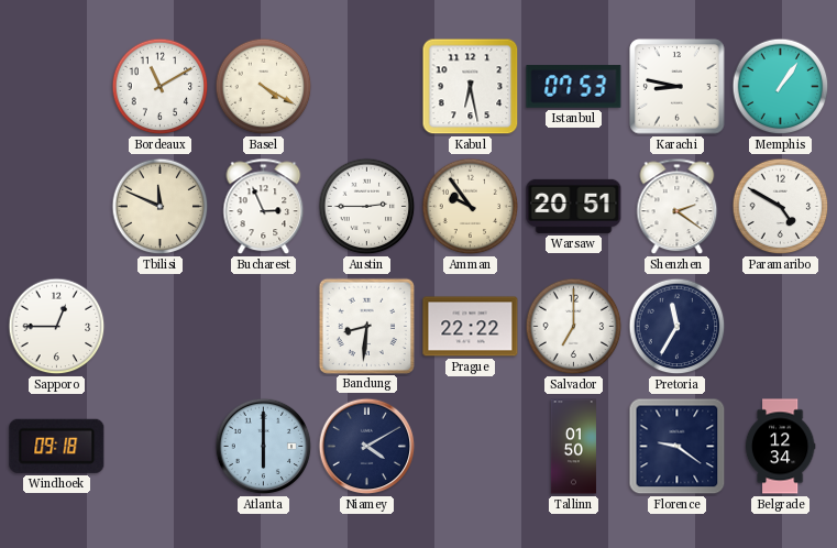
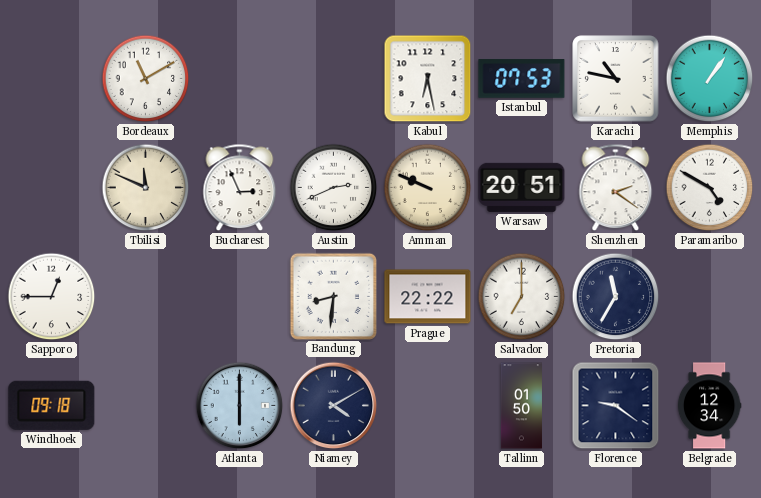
Basel: 4:20 -> none
Karachi: 8:47 -> 10:47
Austin: 2:45 -> 2:41
Amman: 9:54 -> 9:49
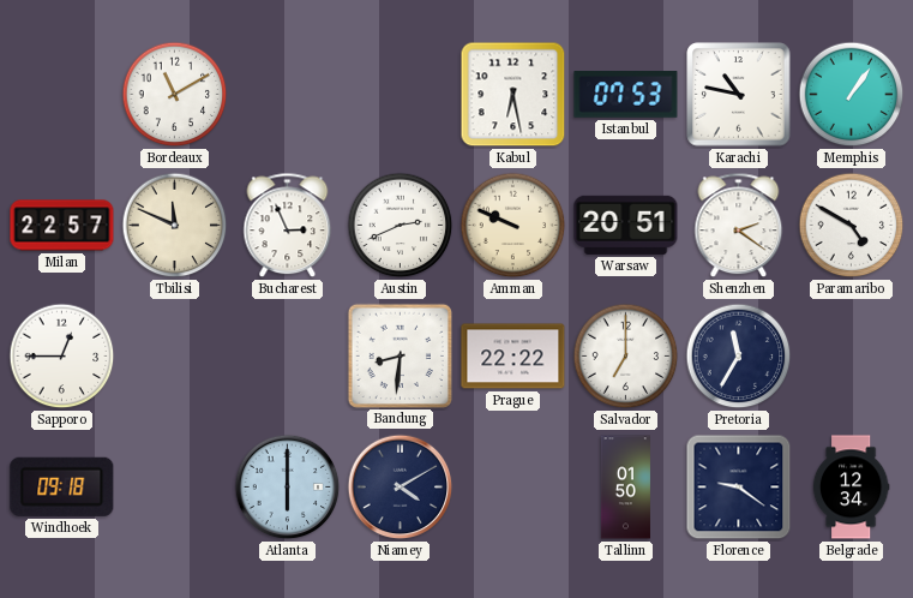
Milan: none -> 22:57
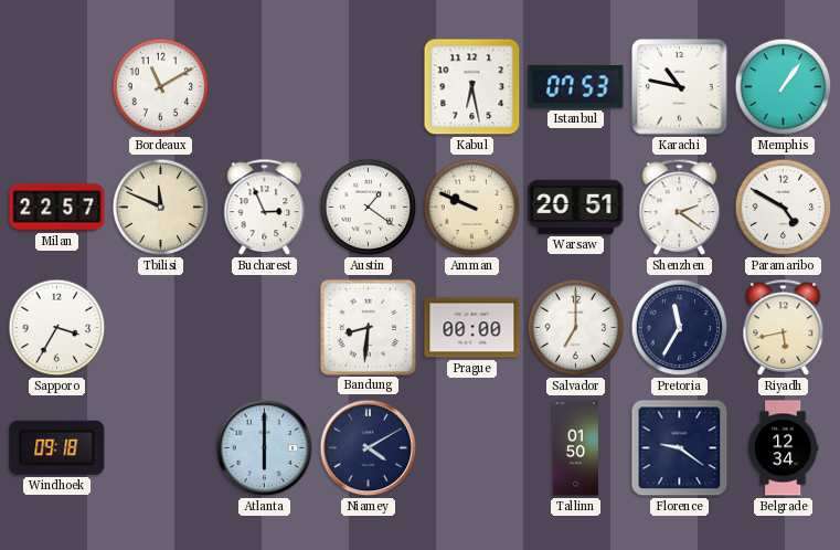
Austin: 2:41 -> 1:21
Sapporo: 12:45 -> 3:35
Prague: 22:22 -> 00:00
Riyadh: none -> 5:43
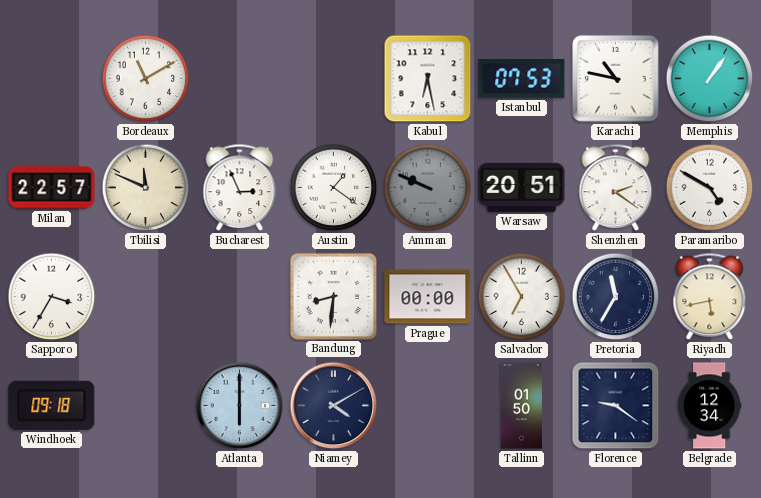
Amman dial: cream -> grey
Salvador: 7:00 -> 6:55
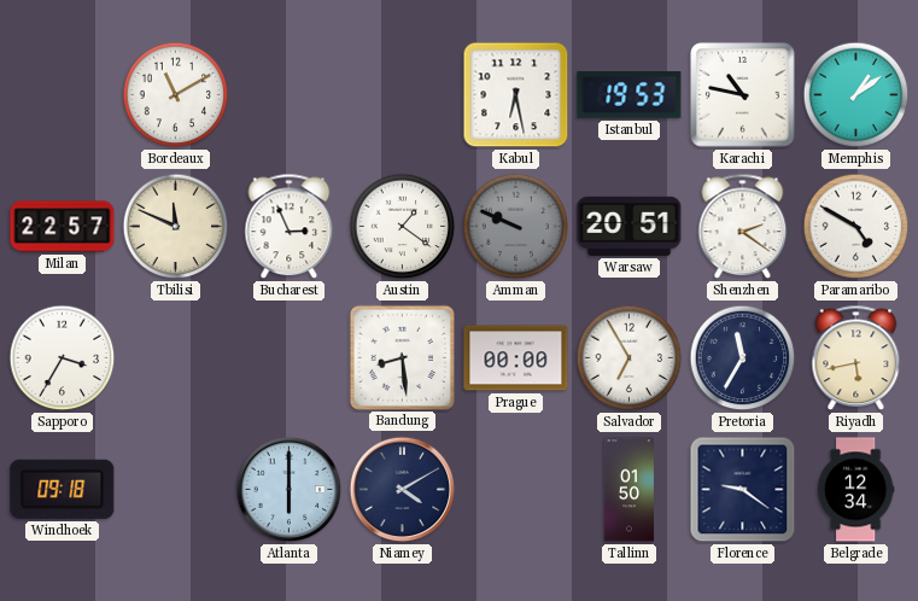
Istanbul: 07:53 -> 19:53
Memphis: 1:06 -> 1:09
Bandung: 8:31 -> 8:29
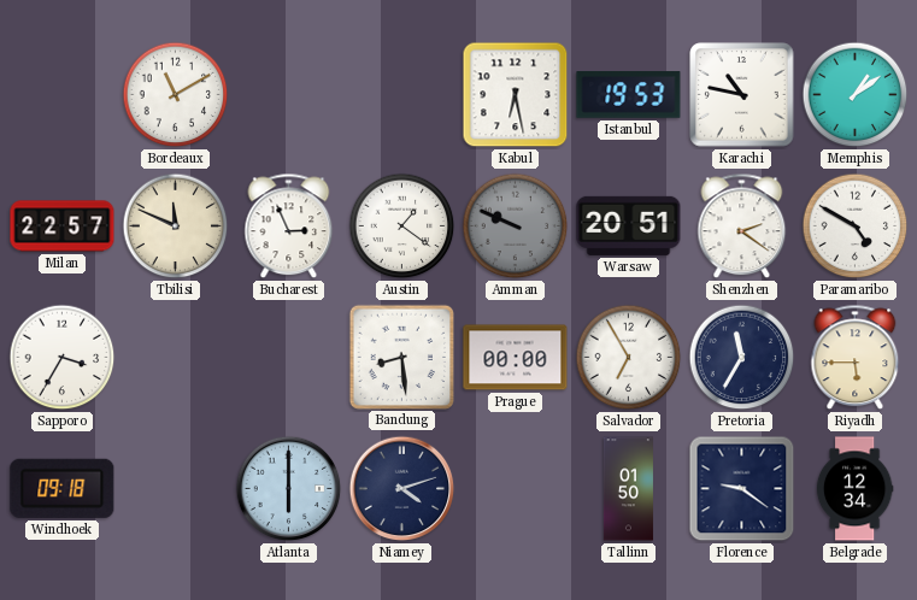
Riyadh: 5:43 -> 5:45
Niamey: 4:10 -> 4:12
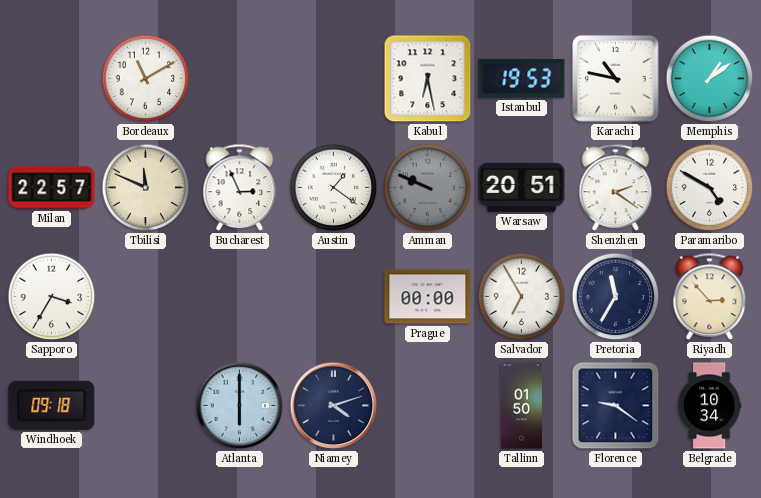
Bandung: 8:29 -> none
Riyadh: 5:45 -> 2:53
Belgrade: 12:34 -> 10:34
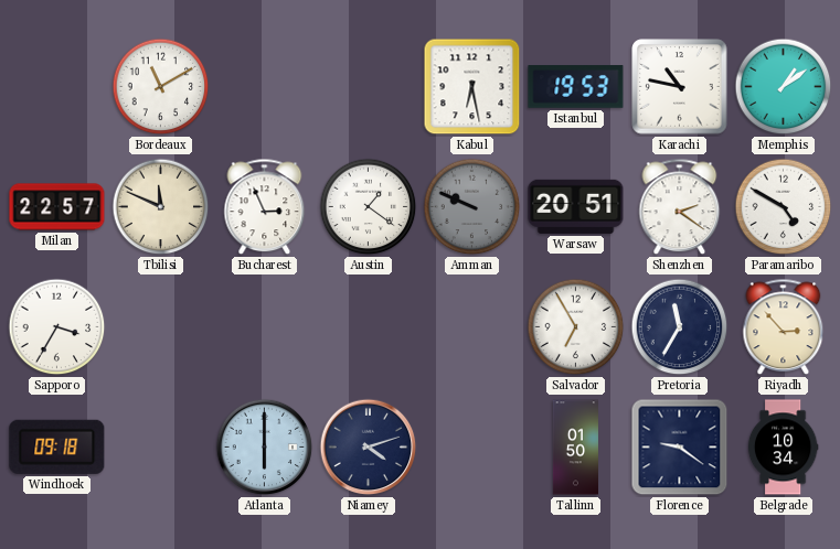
Prague: 00:00 -> none
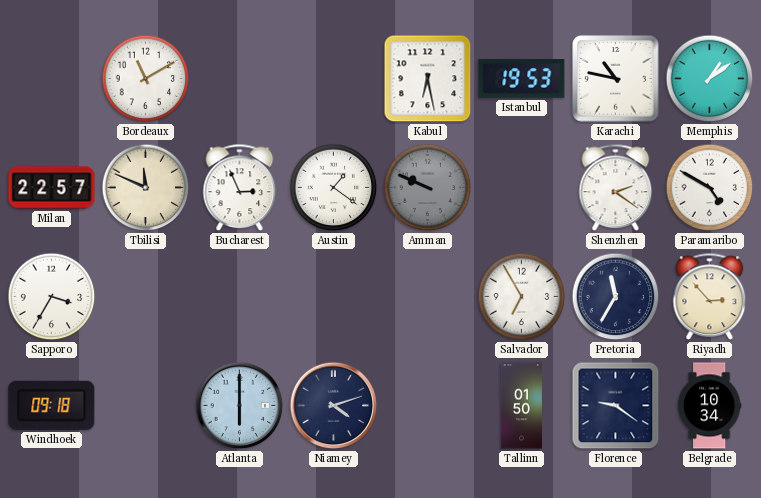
Warsaw: 20:51 -> none
